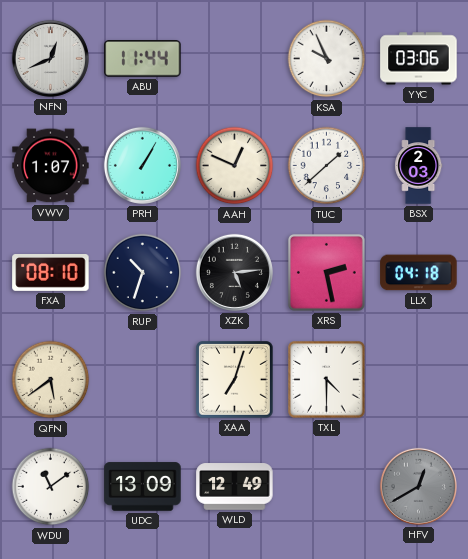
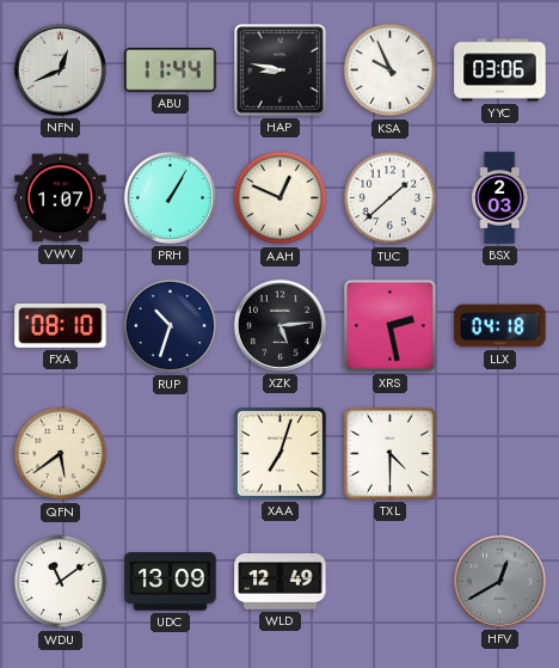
HAP: none -> 8:47
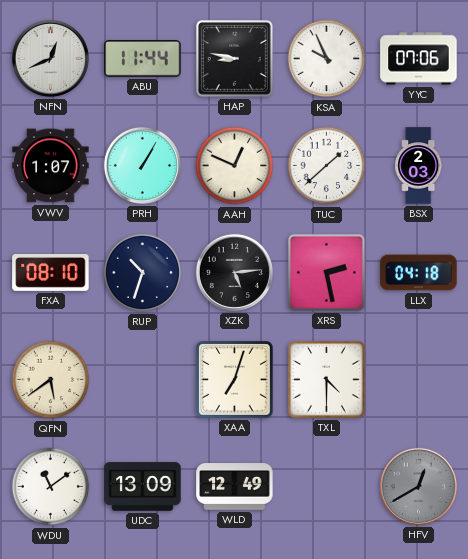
YYC: 03:06 -> 07:06
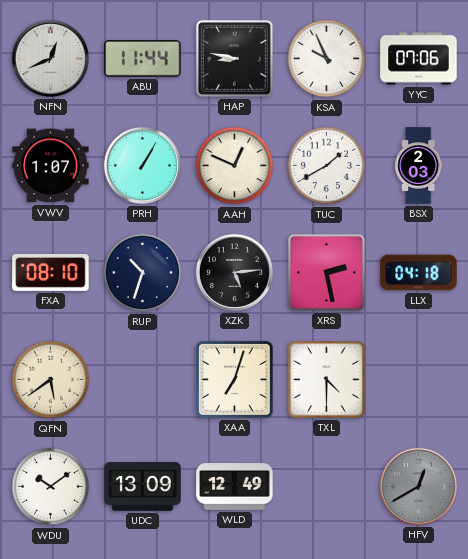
TUC: 1:38 -> 1:40
WDU: 11:09 -> 10:09
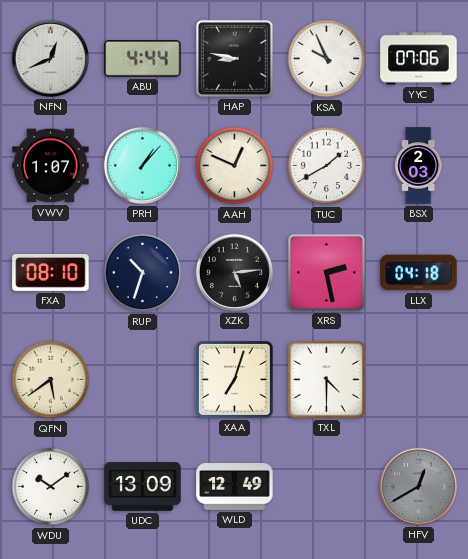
ABU: 11:44 -> 4:44
PRH: 1:05 -> 1:07
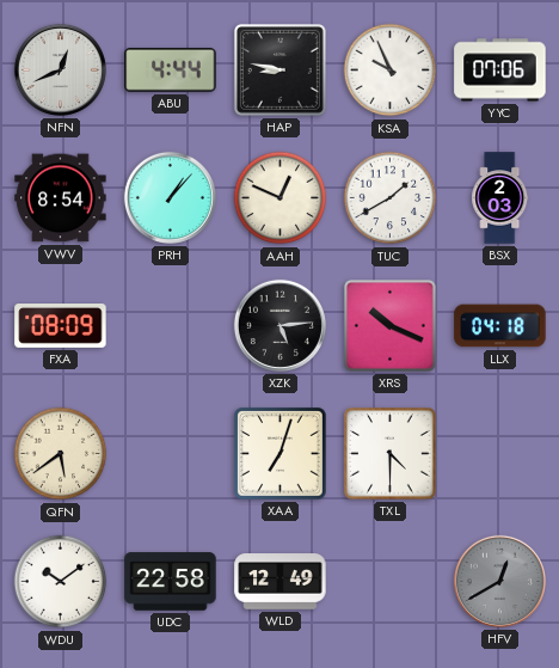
VWV: 1:07 -> 8:54
FXA: 08:10 -> 08:09
RUP: 10:33 -> none
XRS: 2:28 -> 10:19
UDC: 13:09 -> 22:58
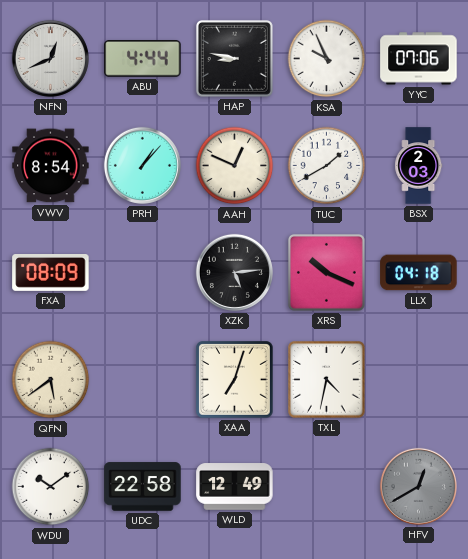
TXL: 4:30 -> 4:32
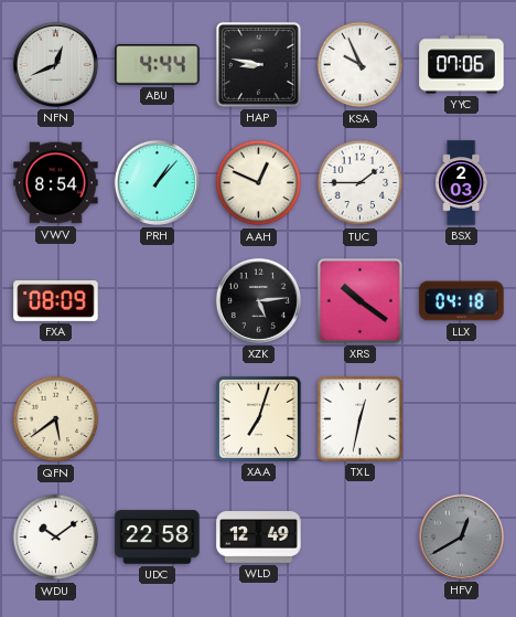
TUC: 1:40 -> 1:45
XRS: 10:19 -> 10:21
TXL: 4:32 -> 12:32
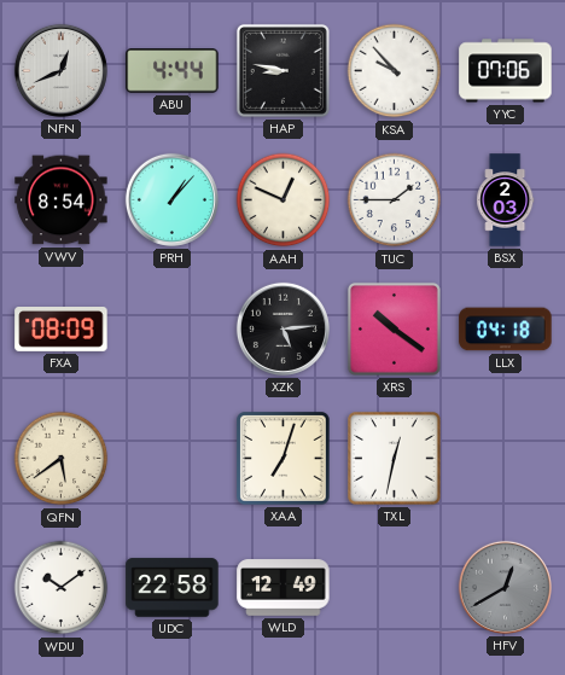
KSA: 9:56 -> 9:53
